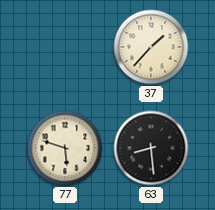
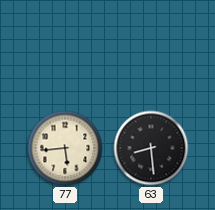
37: 1:37 -> none
77: 5:48 -> 5:44
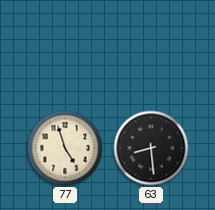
77: 5:44 -> 4:57
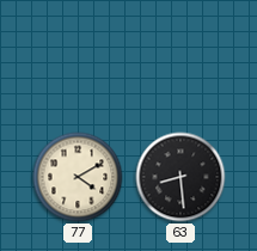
77: 4:57 -> 4:10
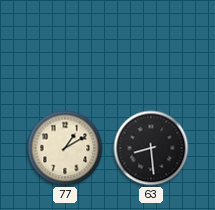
77: 4:10 -> 1:10
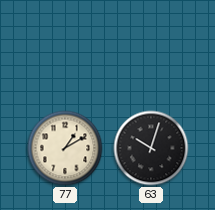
63: 8:29 -> 10:03
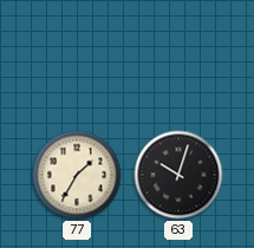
77: 1:10 -> 1:35
